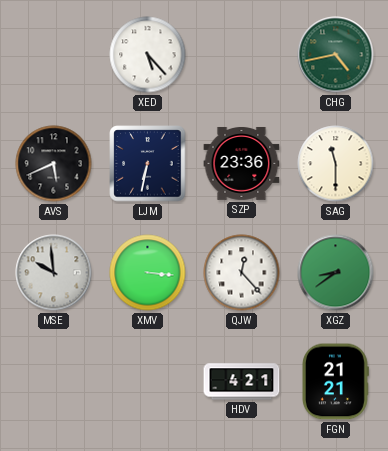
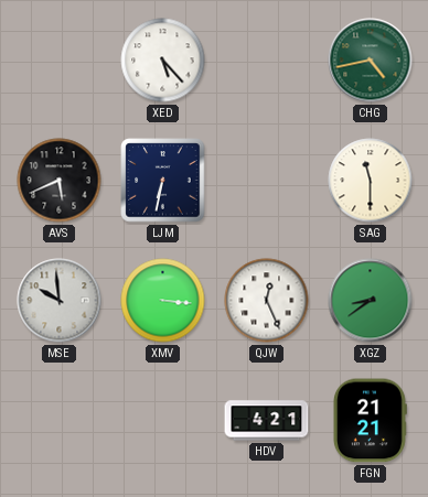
SZP: 23:36 -> none
QJW: 12:23 -> 12:26
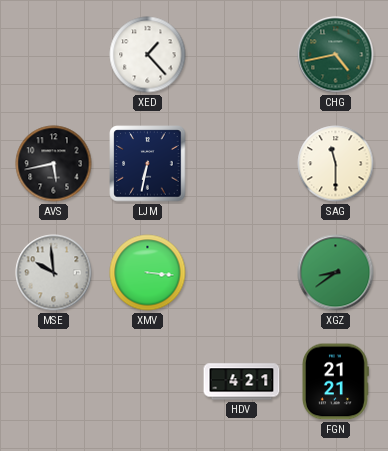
XED: 5:23 -> 1:23
AVS: 5:41 -> 5:43
QJW: 12:26 -> none
